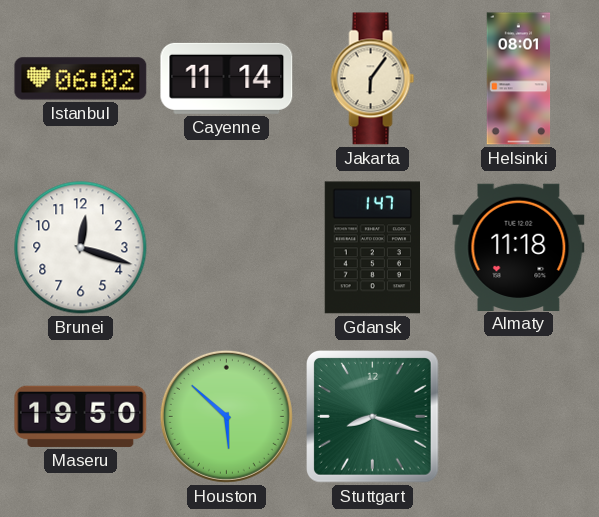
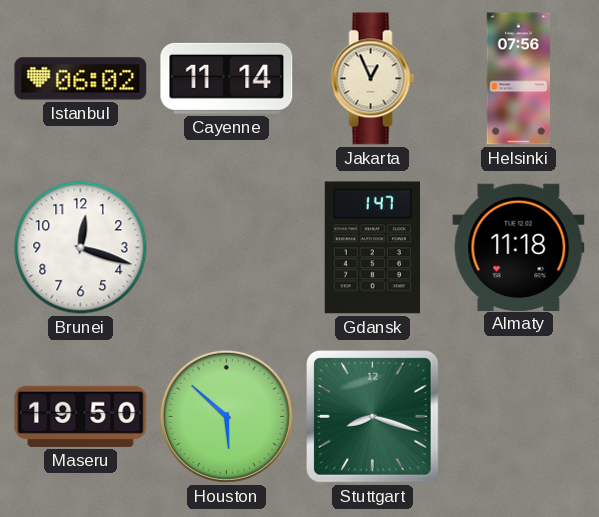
Jakarta: 6:06 -> 12:56
Helsinki: 08:01 -> 07:56
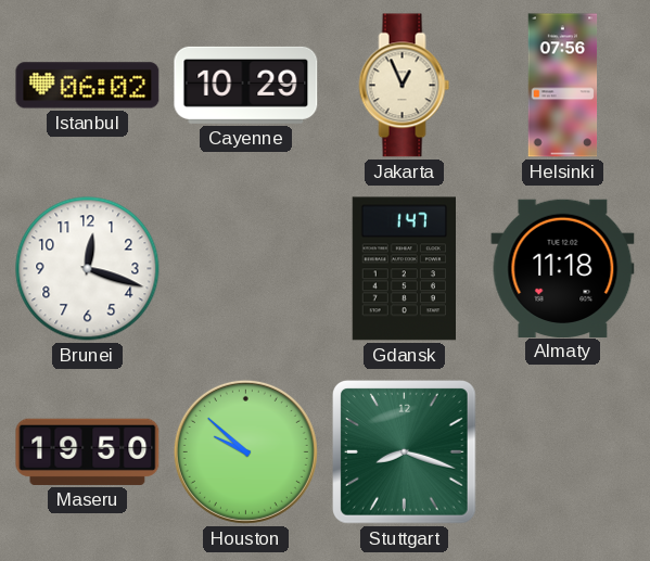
Cayenne: 11:14 -> 10:29
Houston: 5:52 -> 9:52
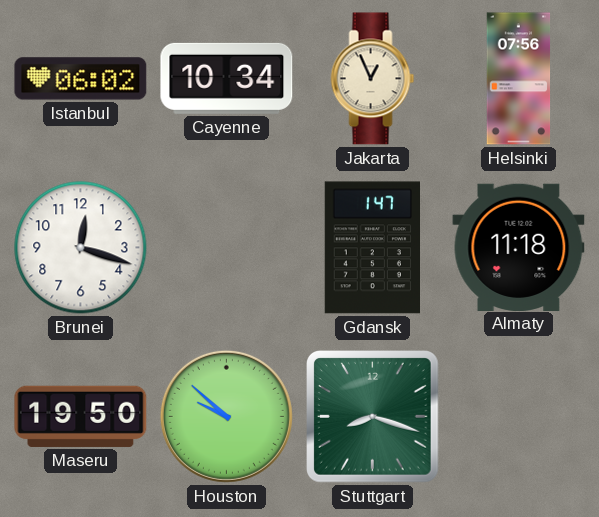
Cayenne: 10:29 -> 10:34
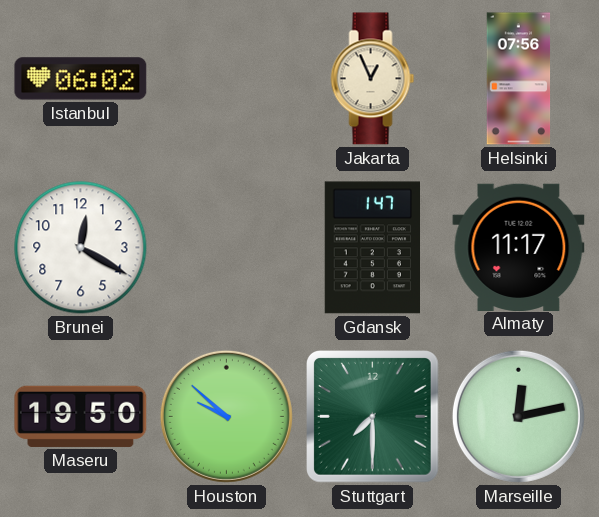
Cayenne: 10:34 -> none
Brunei: 12:18 -> 12:20
Almaty: 11:18 -> 11:17
Stuttgart: 8:18 -> 7:30
Marseille: none -> 12:13
